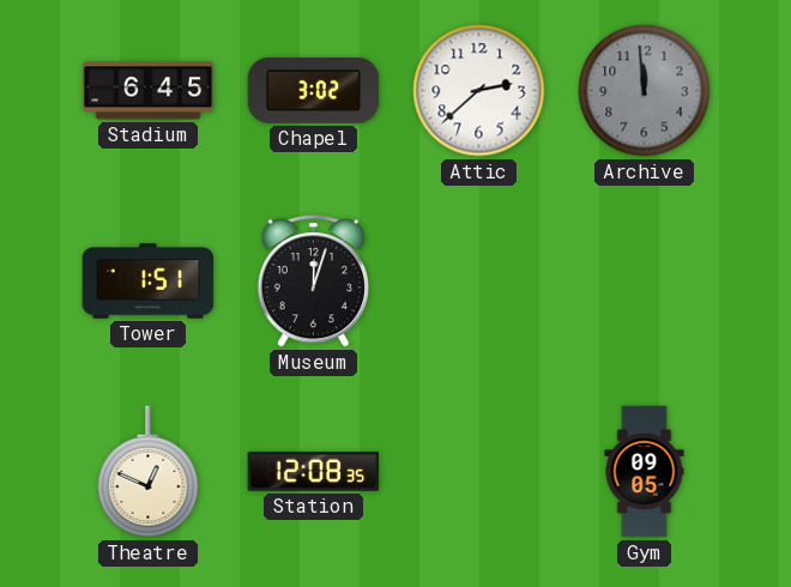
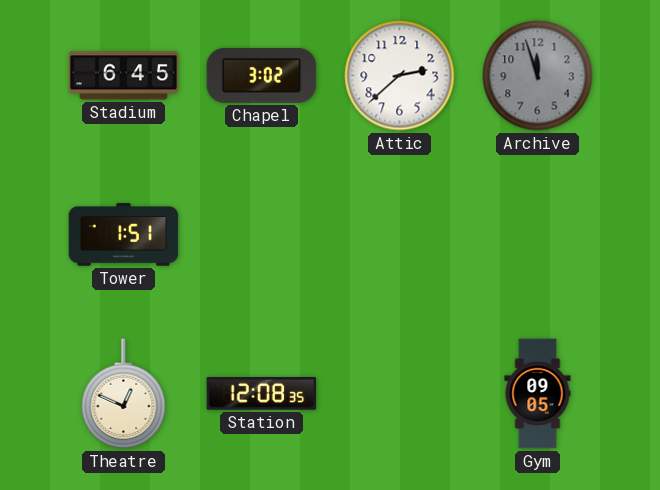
Archive: 11:59 -> 11:57
Museum: 12:03 -> none
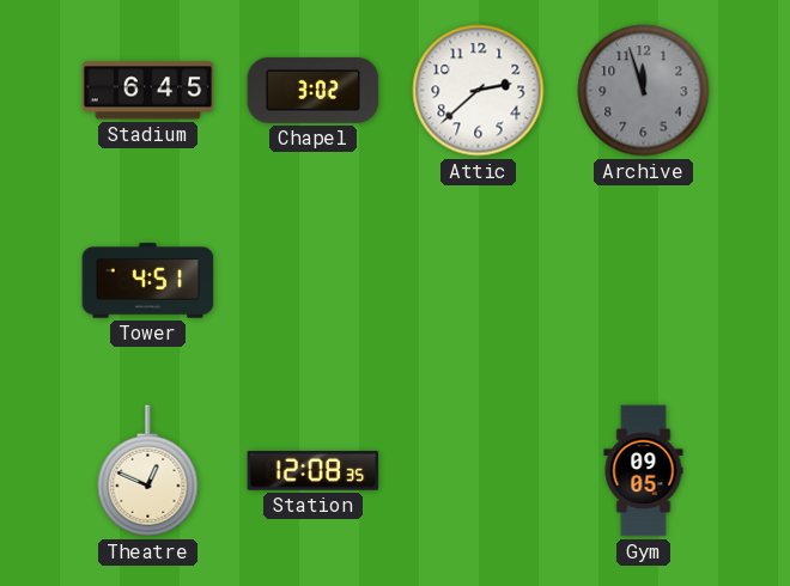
Tower: 1:51 -> 4:51
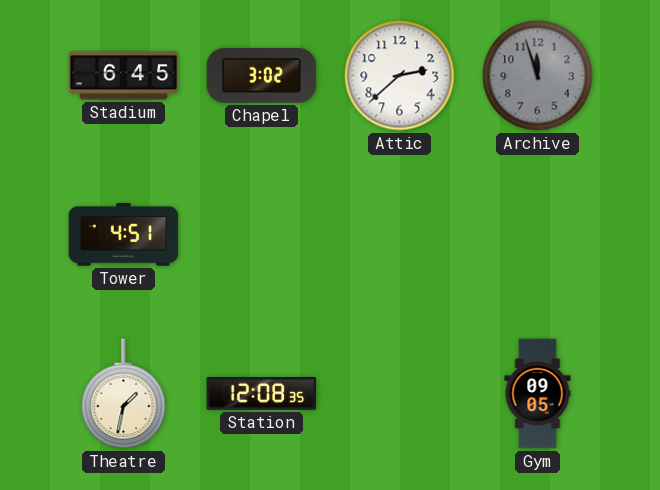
Theatre: 12:49 -> 1:32
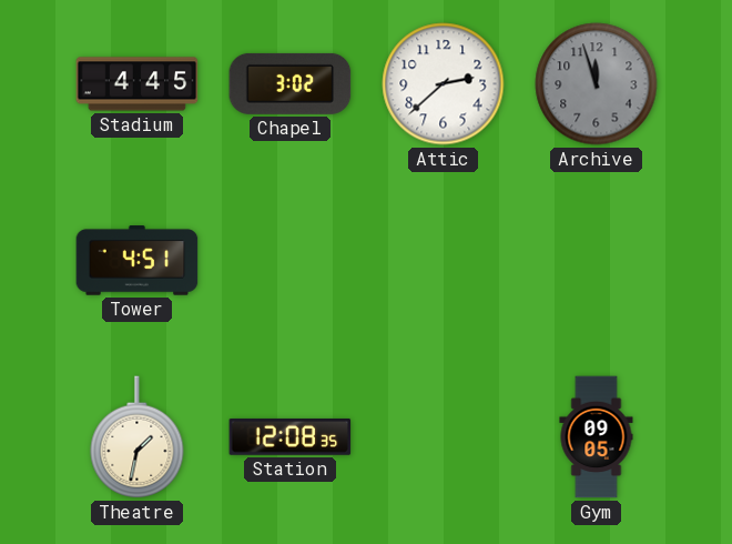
Stadium: 6:45 -> 4:45
